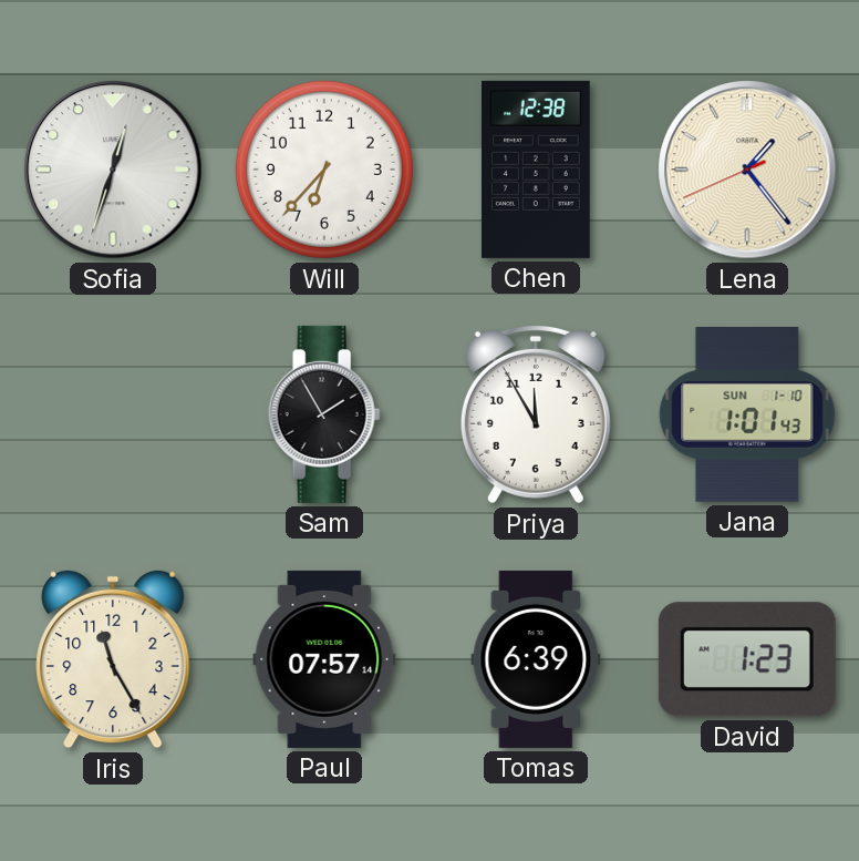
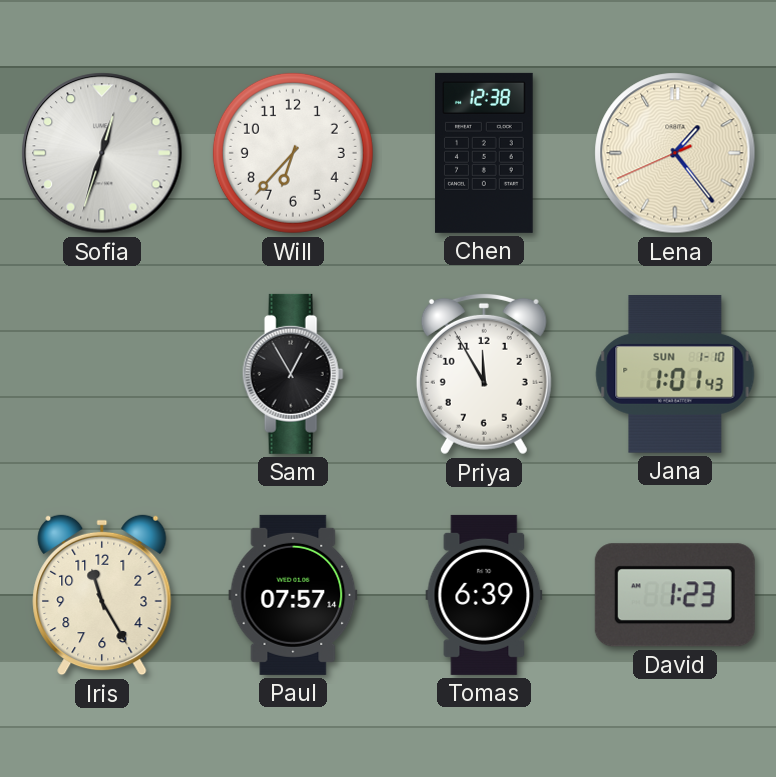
Sam: 1:55 -> 12:55
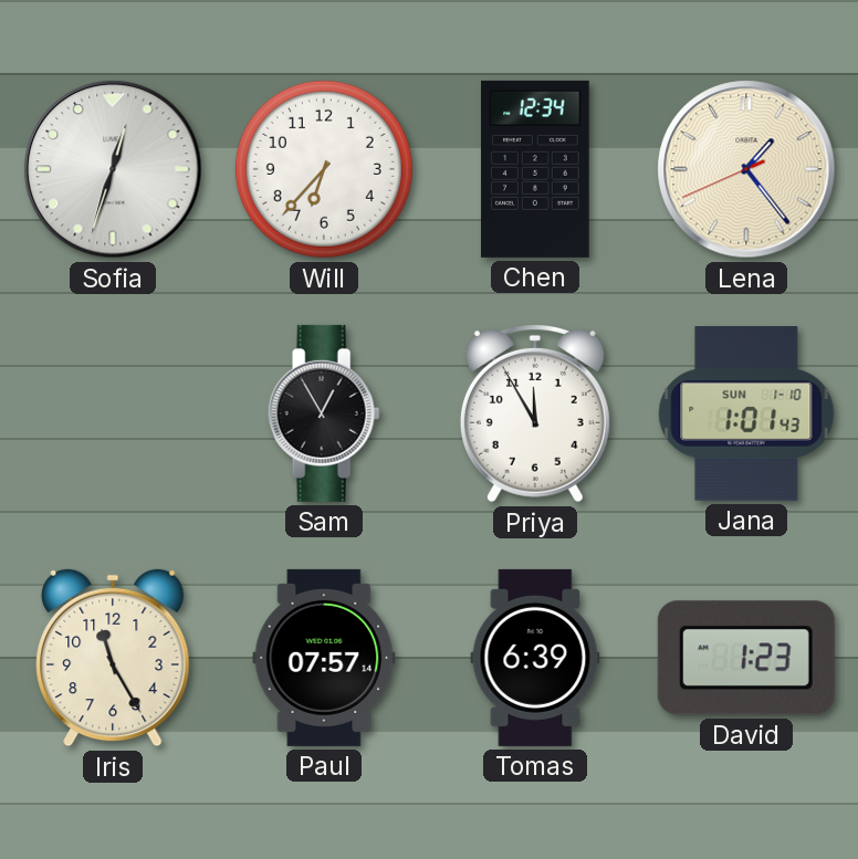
Chen: 12:38 -> 12:34
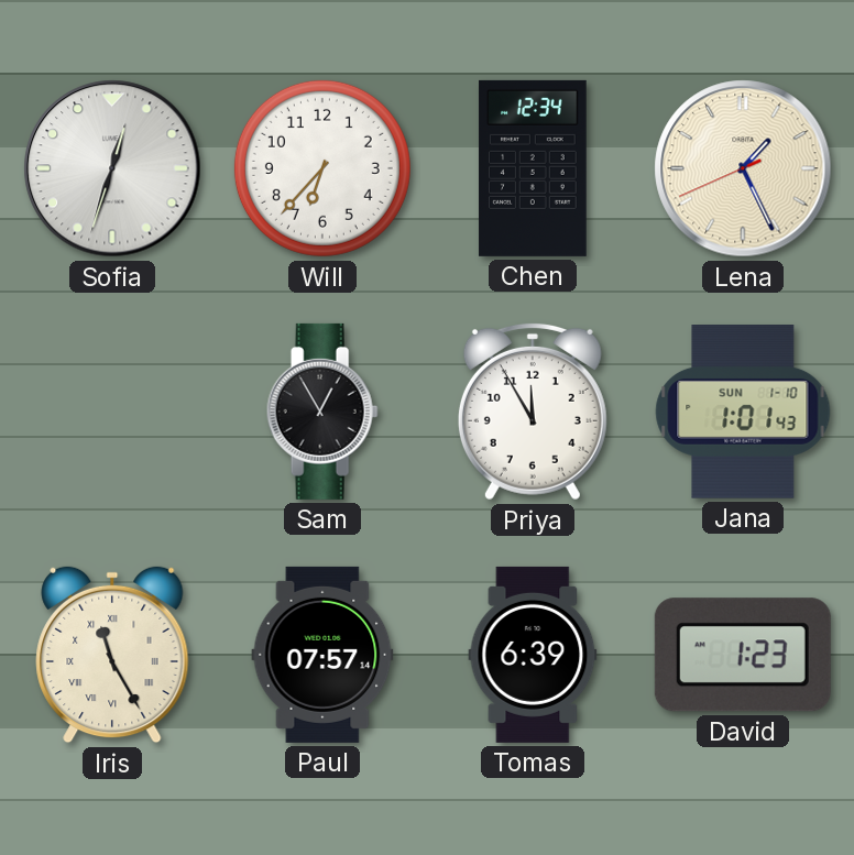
Lena: 1:23 -> 1:25
Iris numerals: Arabic -> Roman
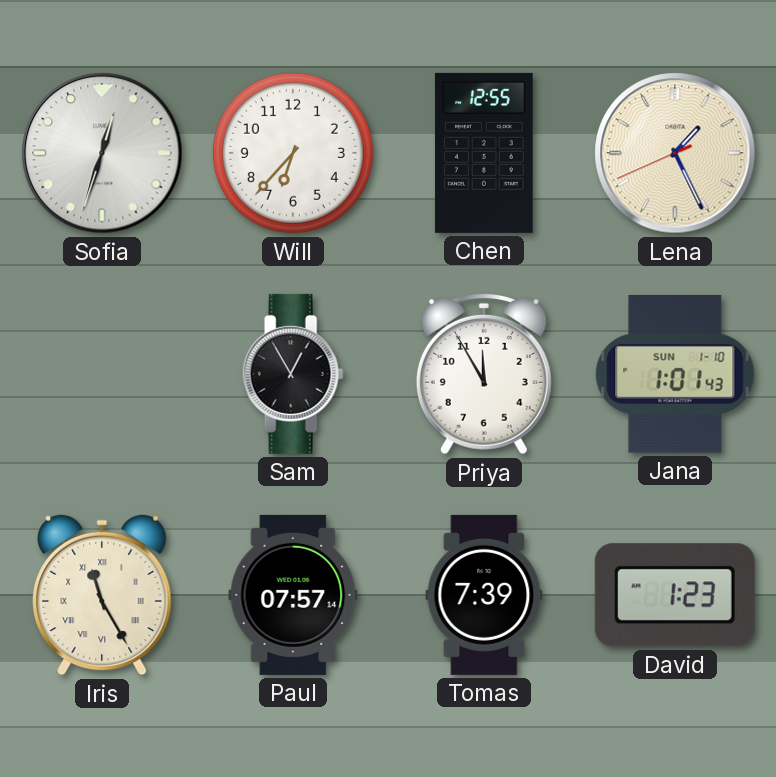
Chen: 12:34 -> 12:55
Tomas: 6:39 -> 7:39
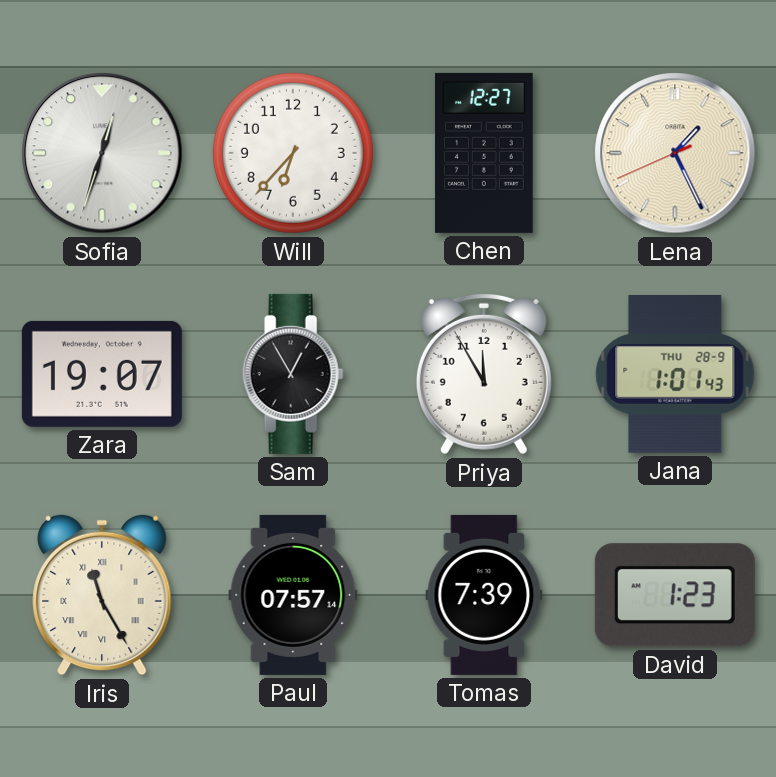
Chen: 12:55 -> 12:27
Zara: none -> 19:07
Jana date: SUN 1-10 -> THU 28-9
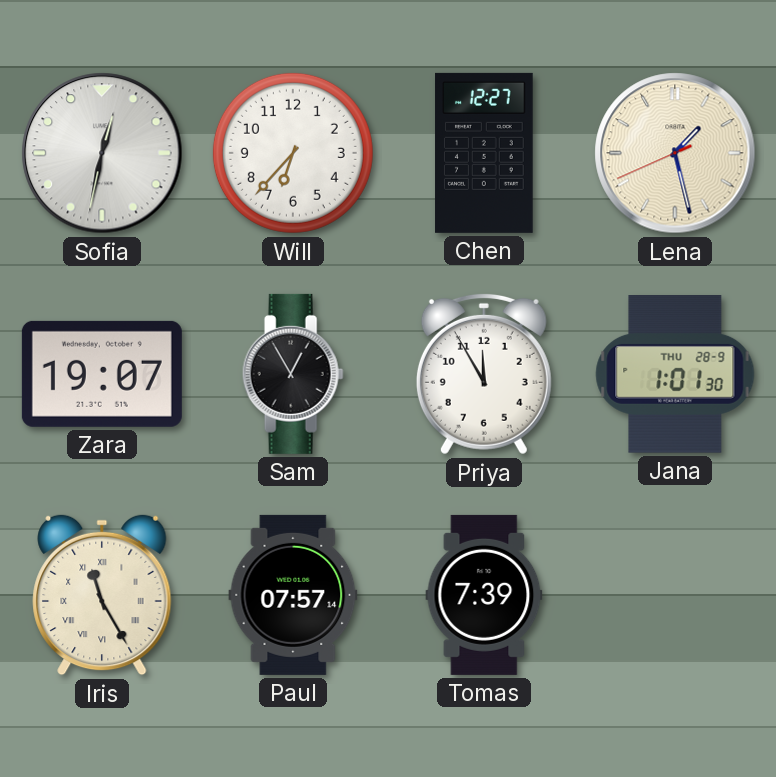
Sofia: 12:33 -> 12:32
Lena: 1:25 -> 1:27
Jana: 1:01:43 -> 1:01:30
David: 1:23 -> none
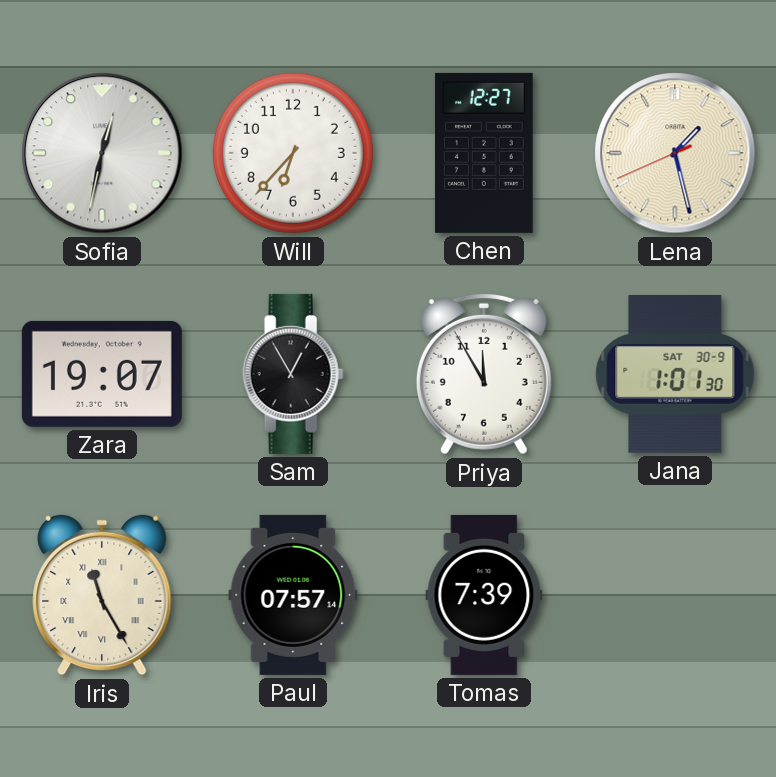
Jana date: THU 28-9 -> SAT 30-9
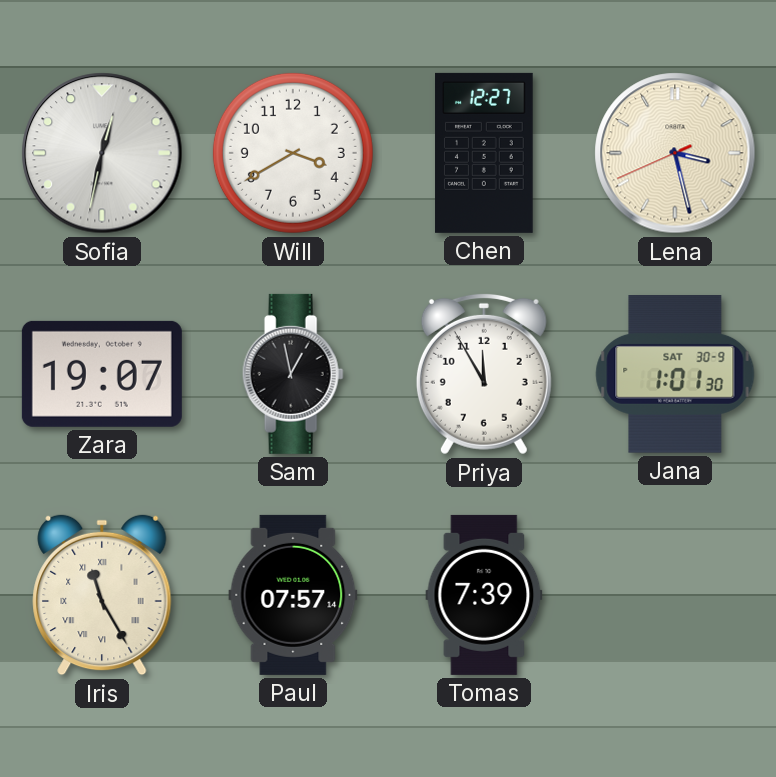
Will: 6:37 -> 3:40
Lena: 1:27 -> 3:27
Sam: 12:55 -> 12:58
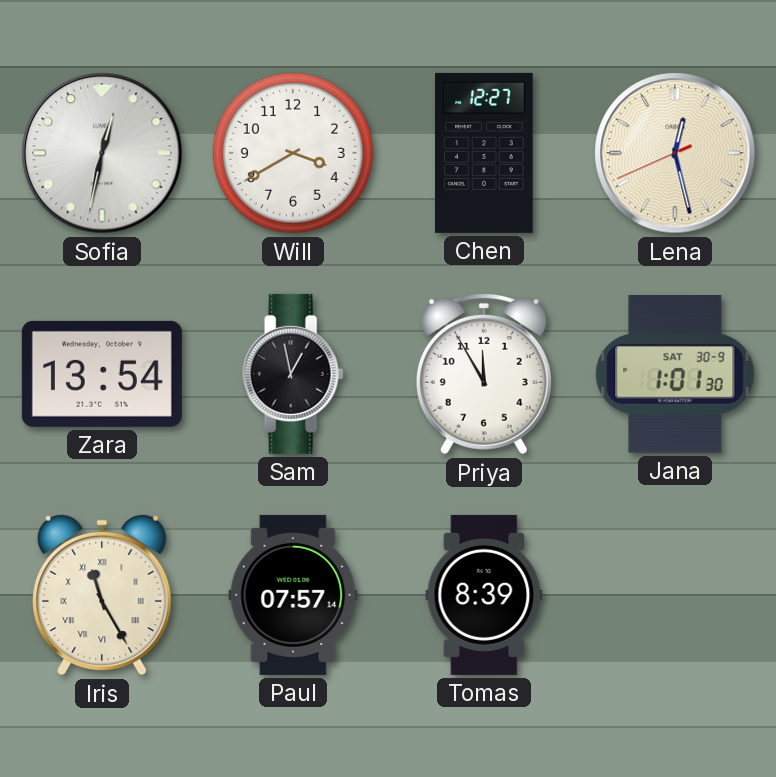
Lena: 3:27 -> 12:27
Zara: 19:07 -> 13:54
Tomas: 7:39 -> 8:39
